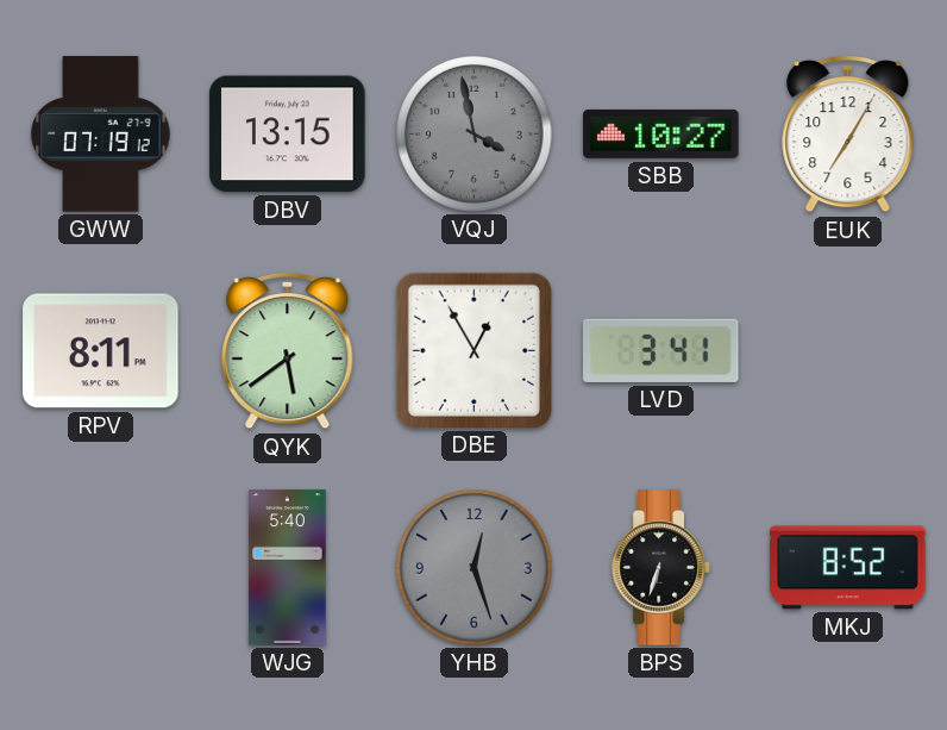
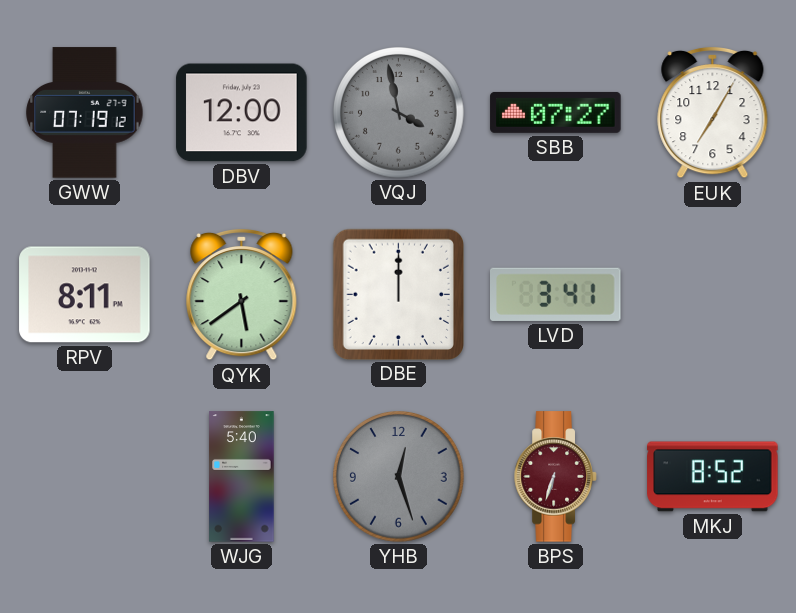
DBV: 13:15 -> 12:00
SBB: 10:27 -> 07:27
DBE: 12:55 -> 12:00
BPS dial: black -> burgundy
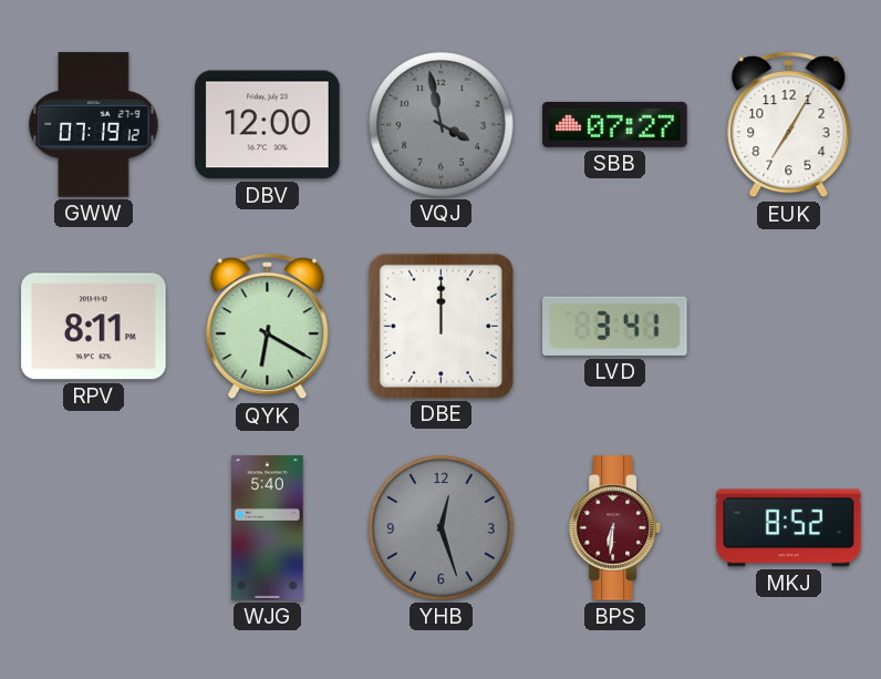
QYK: 5:39 -> 6:20
BPS: 6:33 -> 6:31
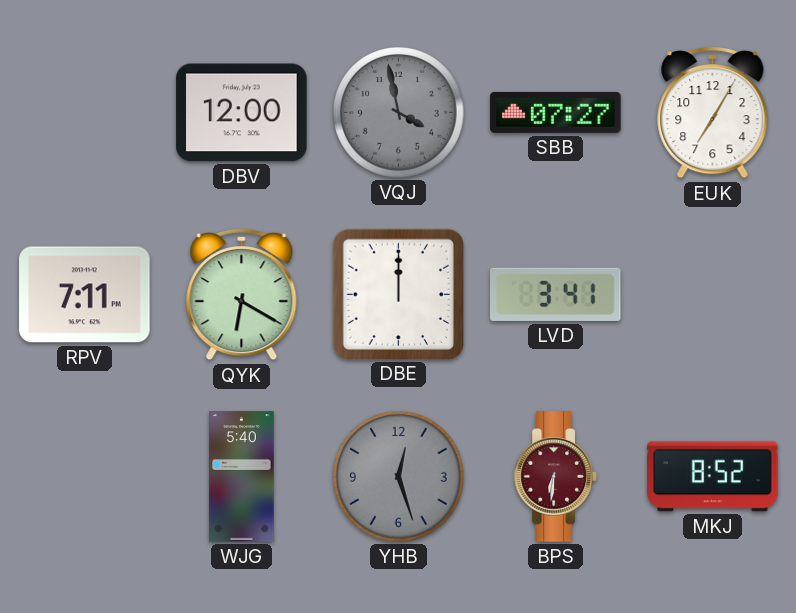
GWW: 07:19 -> none
RPV: 8:11 -> 7:11
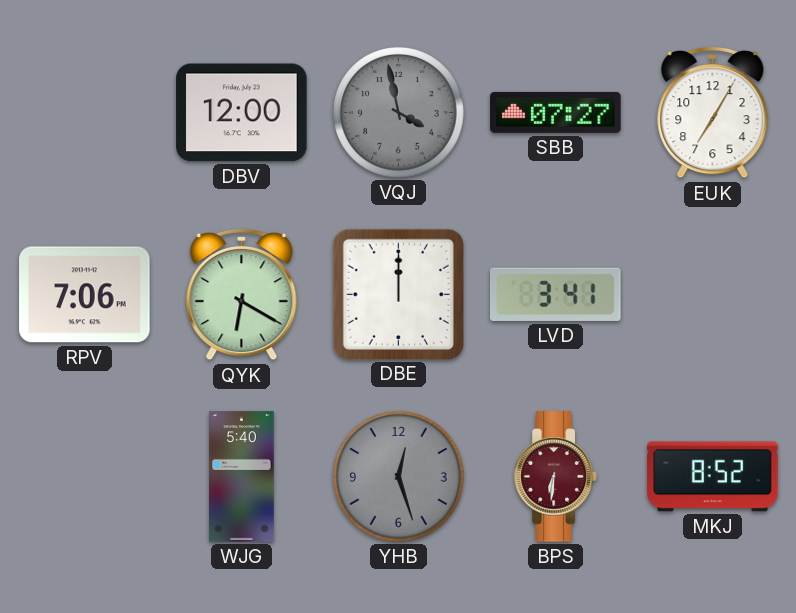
RPV: 7:11 -> 7:06
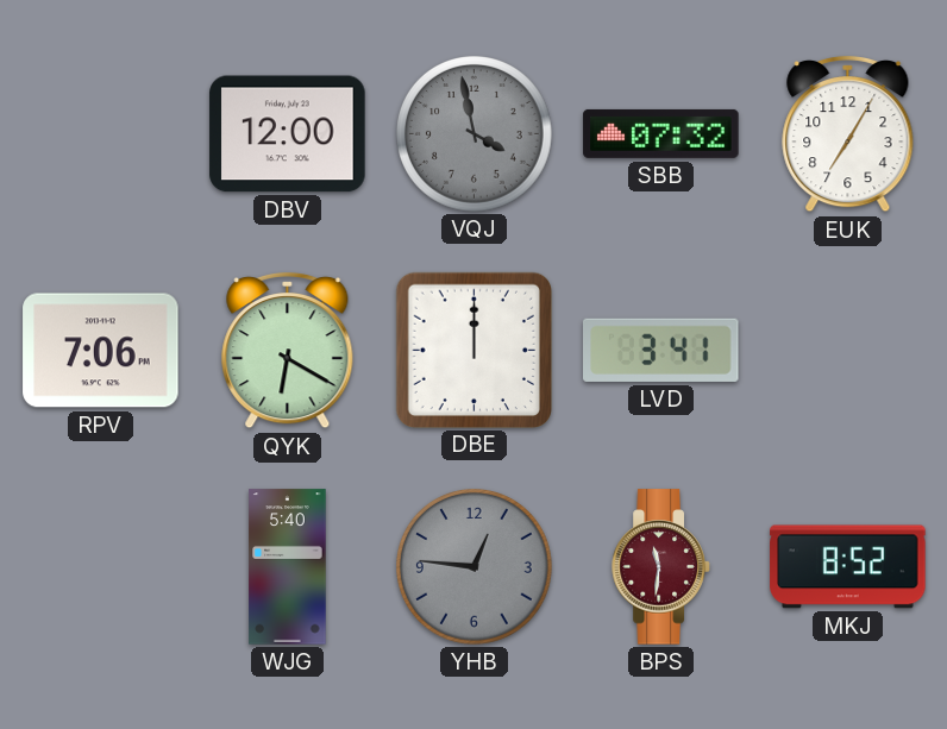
SBB: 07:27 -> 07:32
YHB: 12:27 -> 12:46
BPS: 6:31 -> 11:31
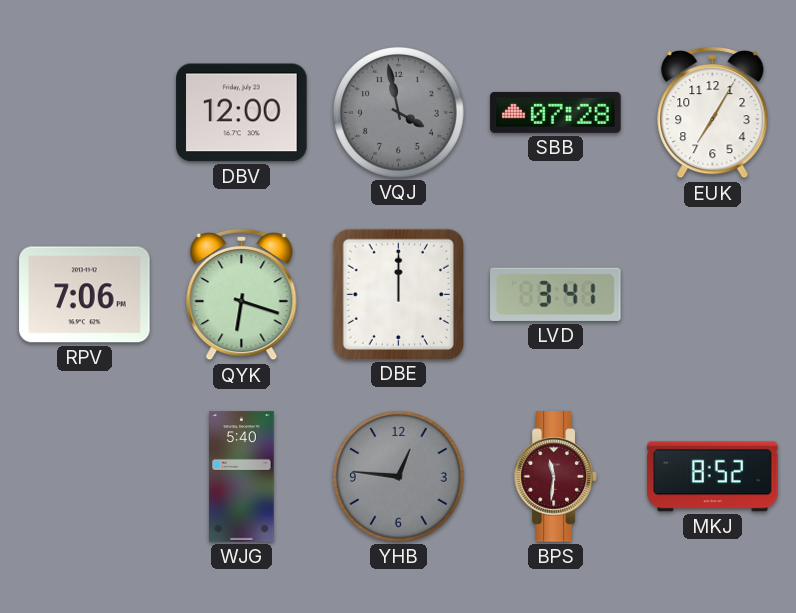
SBB: 07:32 -> 07:28
QYK: 6:20 -> 6:18
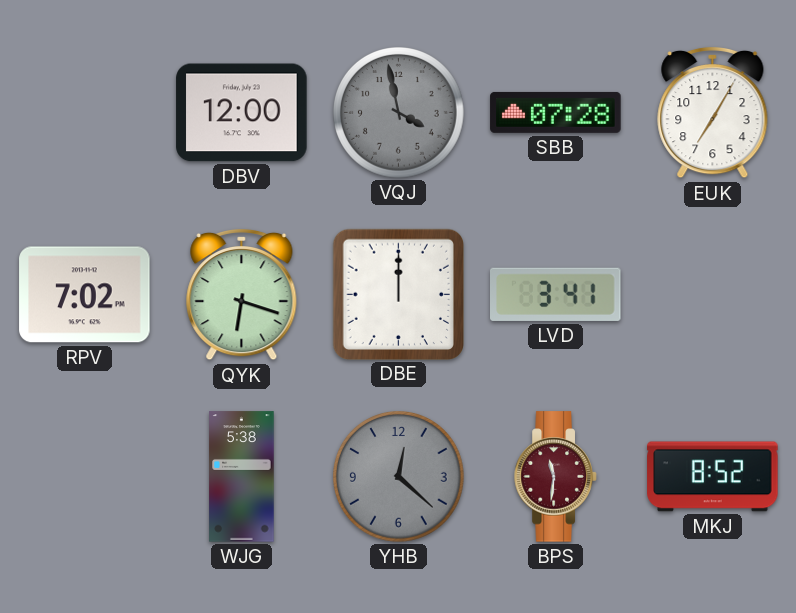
RPV: 7:06 -> 7:02
WJG: 5:40 -> 5:38
YHB: 12:46 -> 12:22
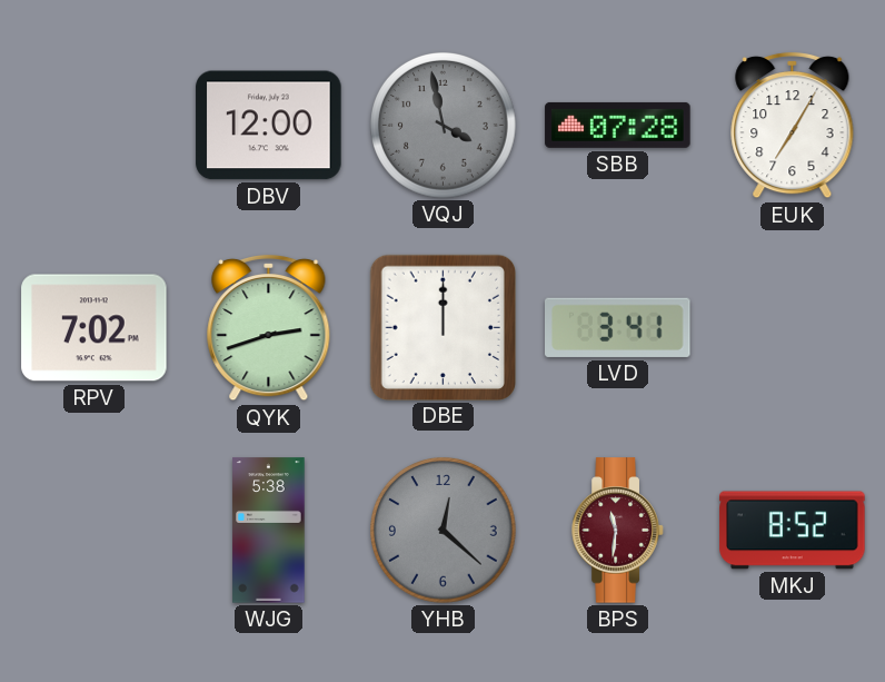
QYK: 6:18 -> 2:42
